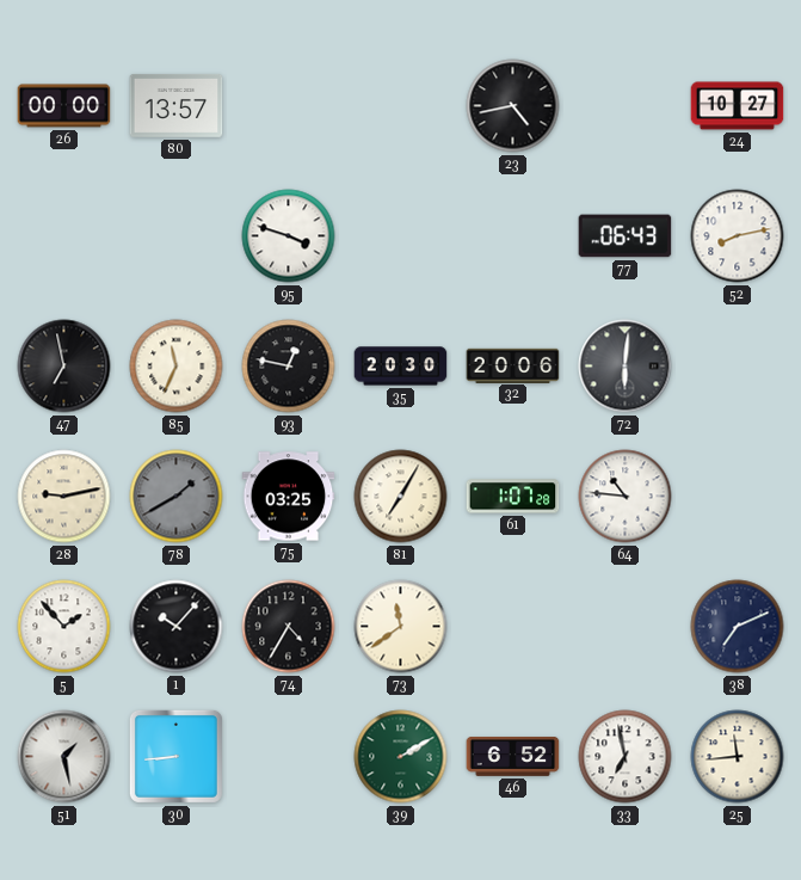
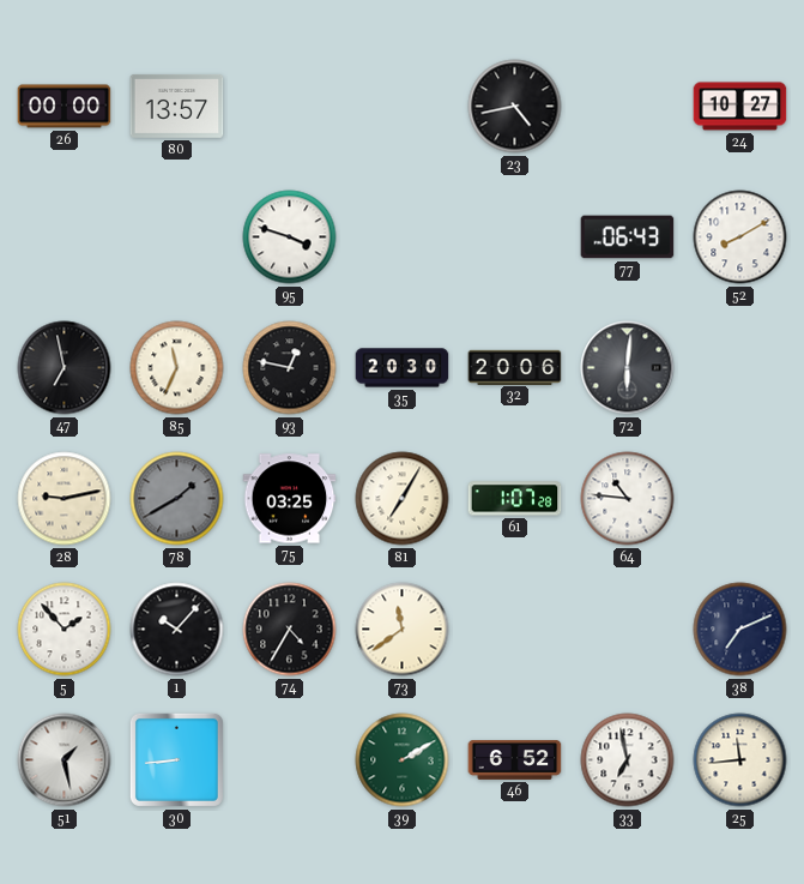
52: 8:13 -> 8:10
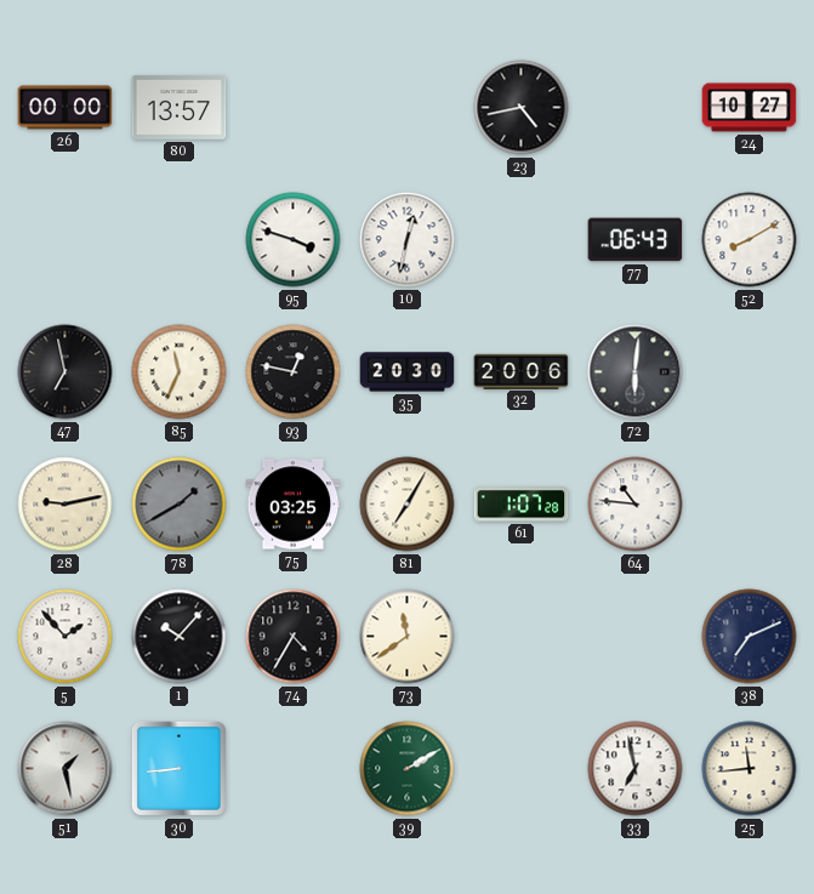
10: none -> 12:32
46: 6:52 -> none
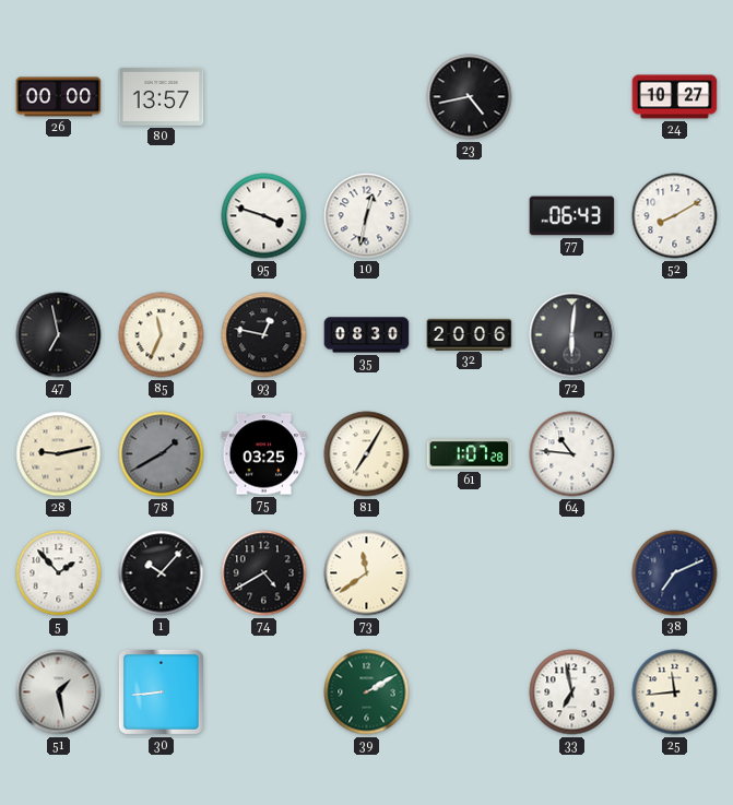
35: 20:30 -> 08:30
74: 4:35 -> 4:40
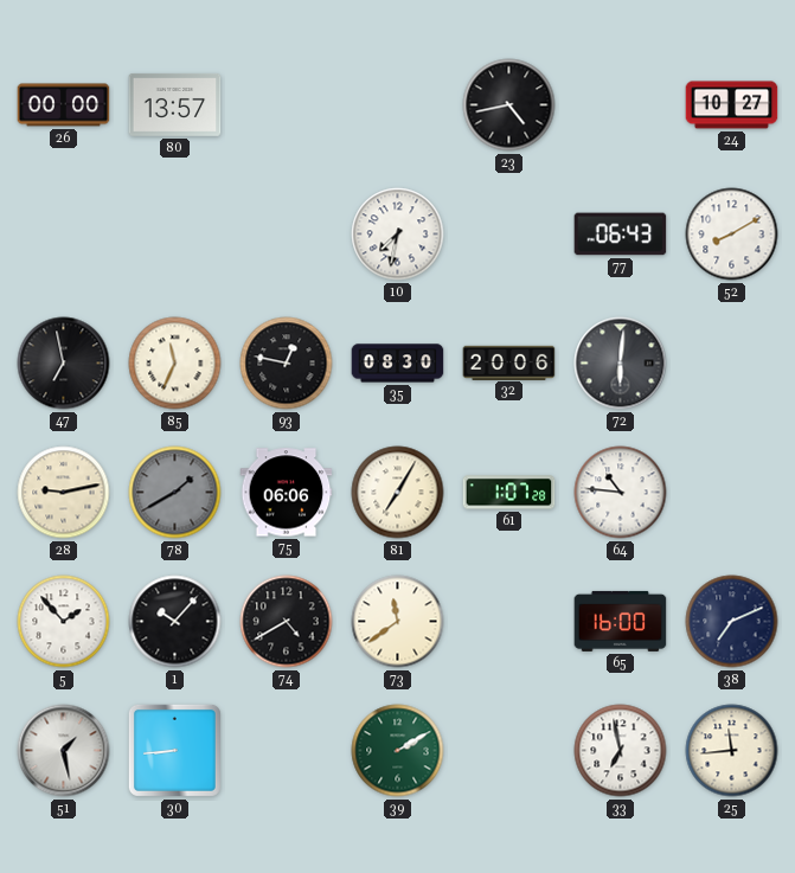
95: 3:48 -> none
10: 12:32 -> 7:32
75: 03:25 -> 06:06
65: none -> 16:00
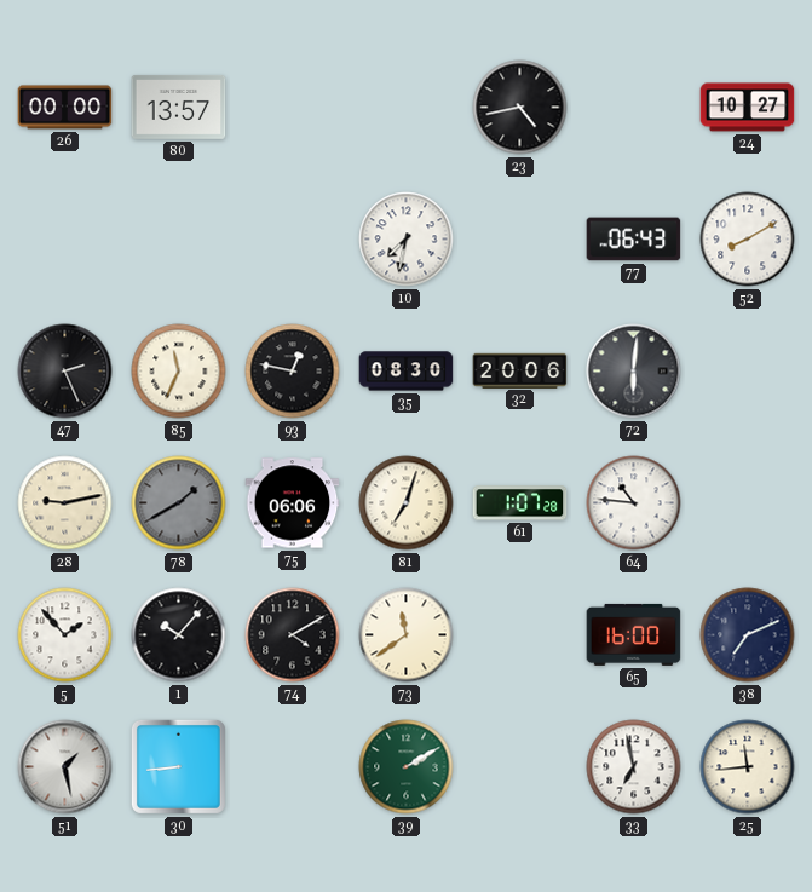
47: 6:58 -> 2:26
81: 7:05 -> 7:03
74: 4:40 -> 4:10
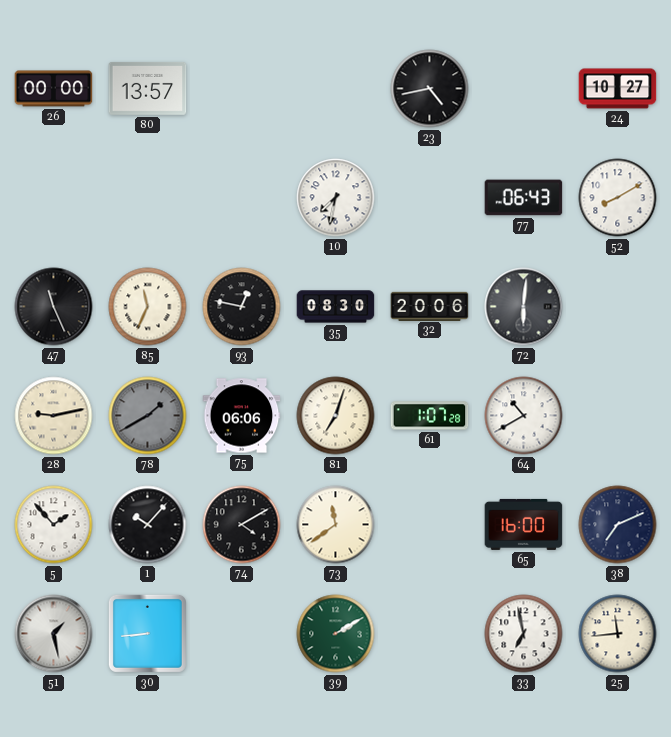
47: 2:26 -> 11:26
64: 10:46 -> 10:40
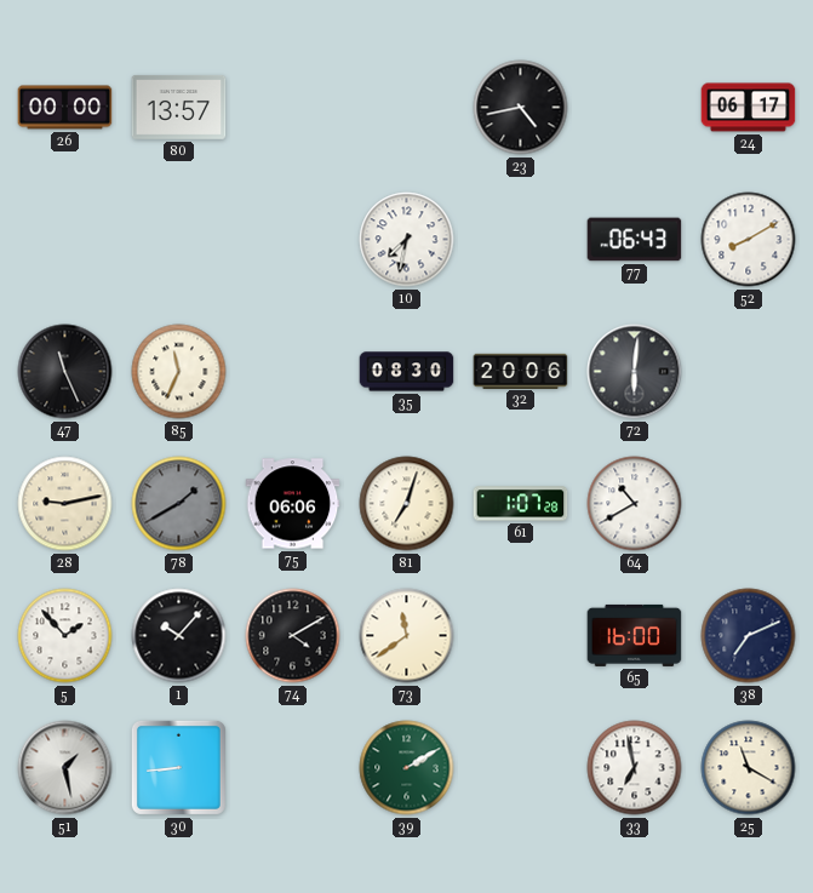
24: 10:27 -> 06:17
93: 12:47 -> none
25: 11:44 -> 11:20
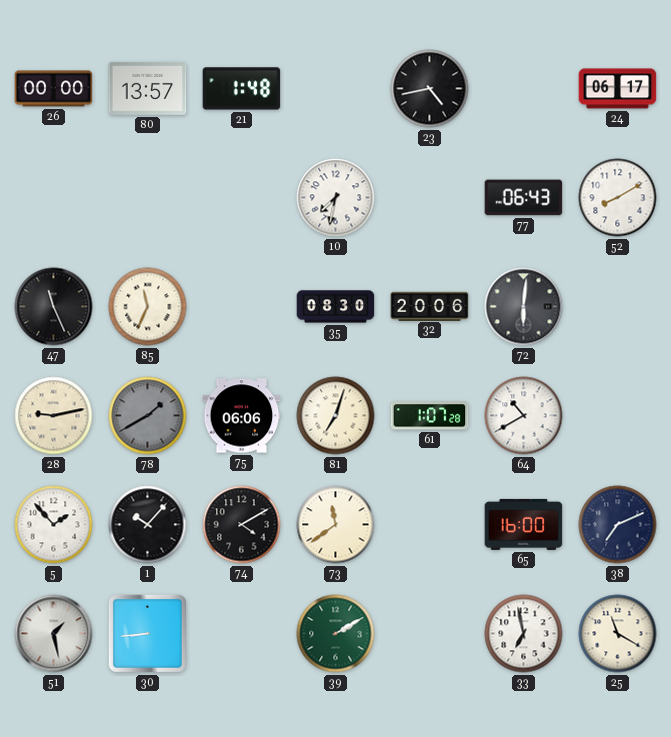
21: none -> 1:48
